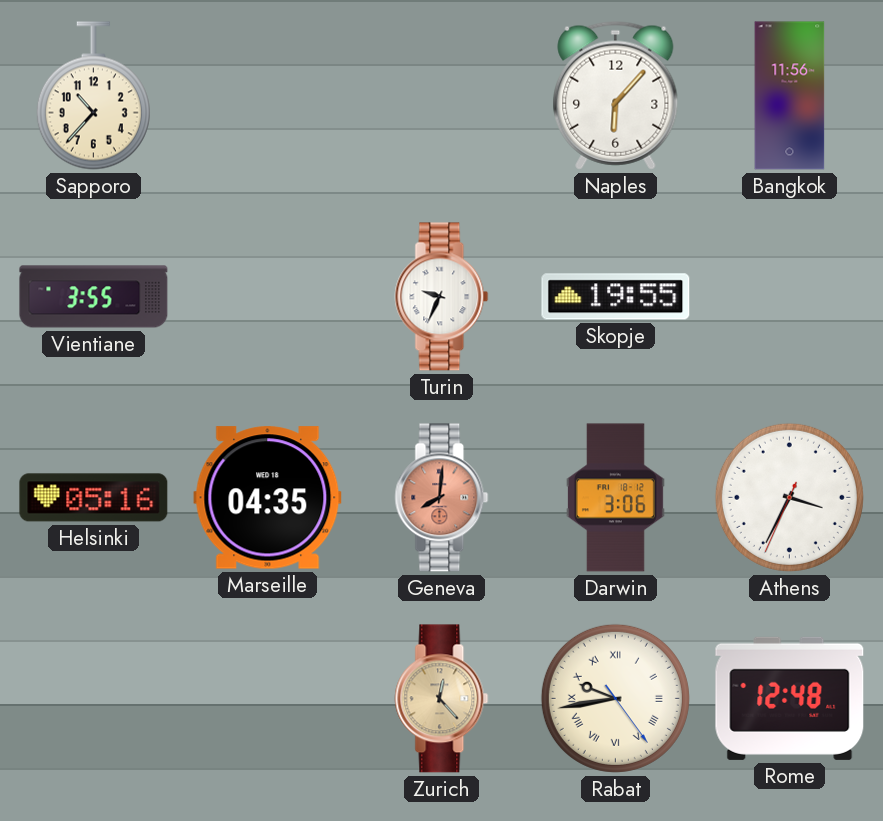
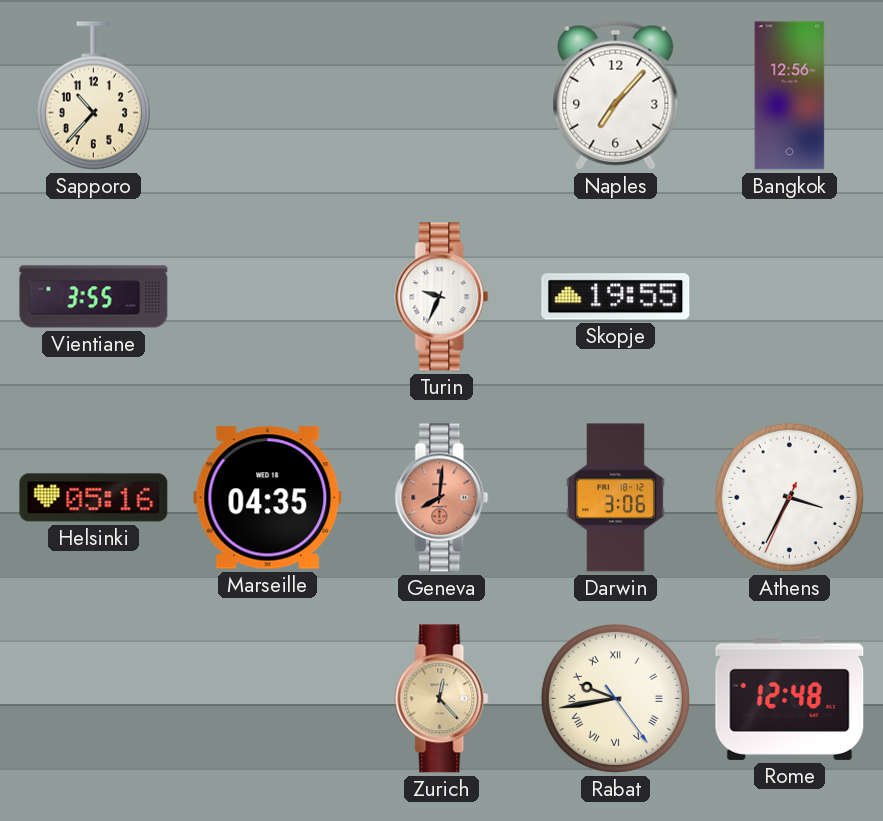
Naples: 6:07 -> 7:07
Bangkok: 11:56 -> 12:56
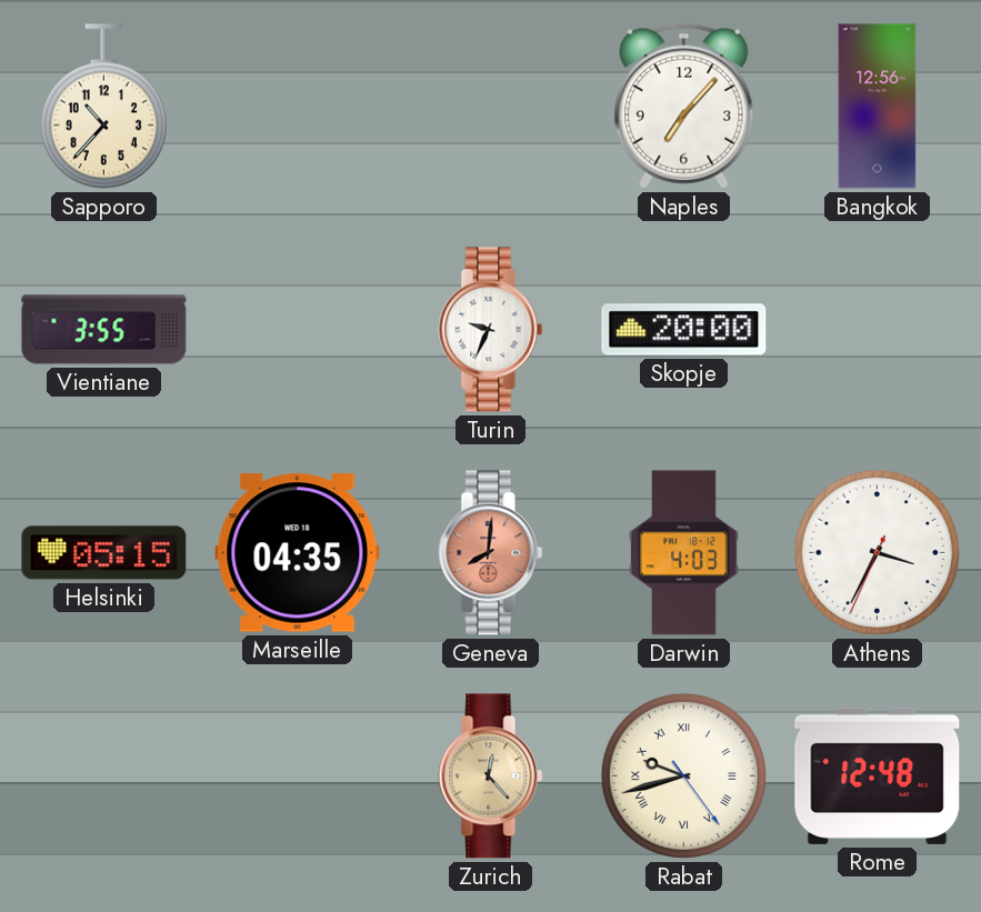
Skopje: 19:55 -> 20:00
Helsinki: 05:16 -> 05:15
Darwin: 3:06 -> 4:03
Rabat: 9:43 -> 9:42
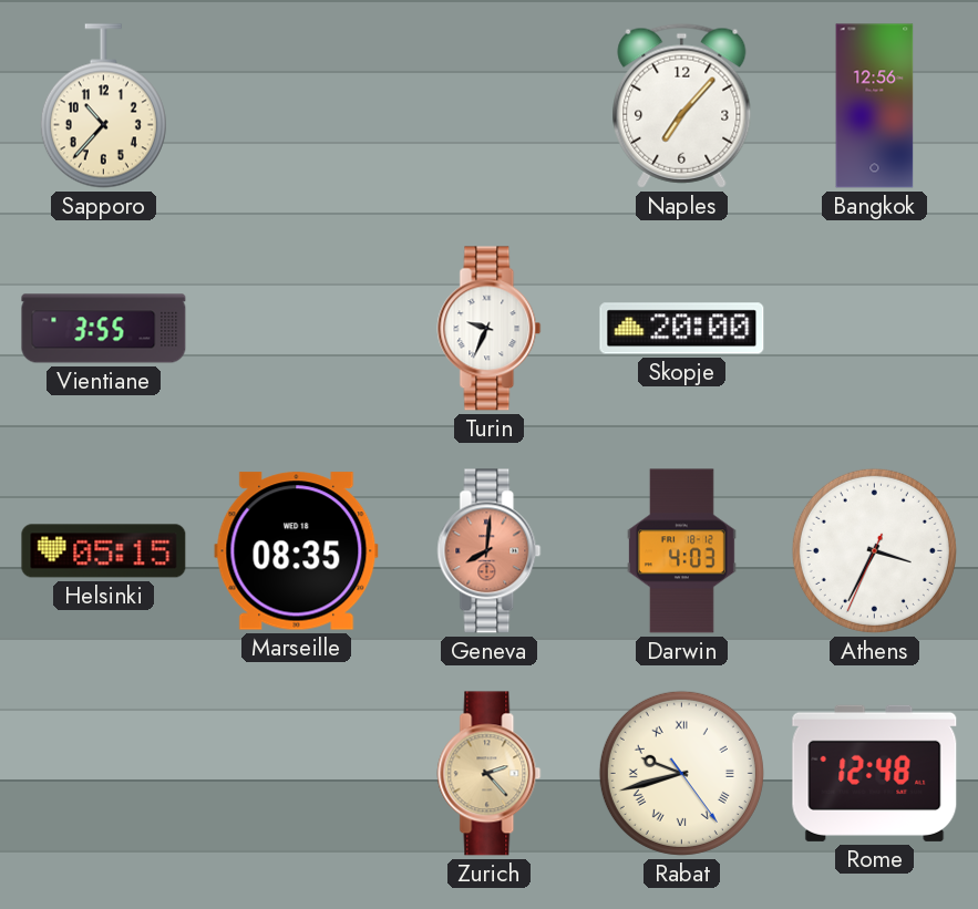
Marseille: 04:35 -> 08:35
Zurich: 12:23 -> 2:23
